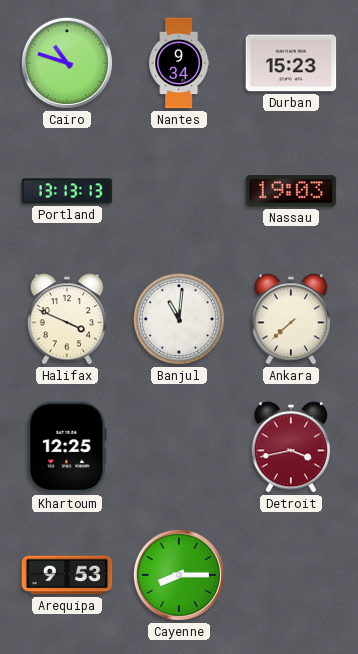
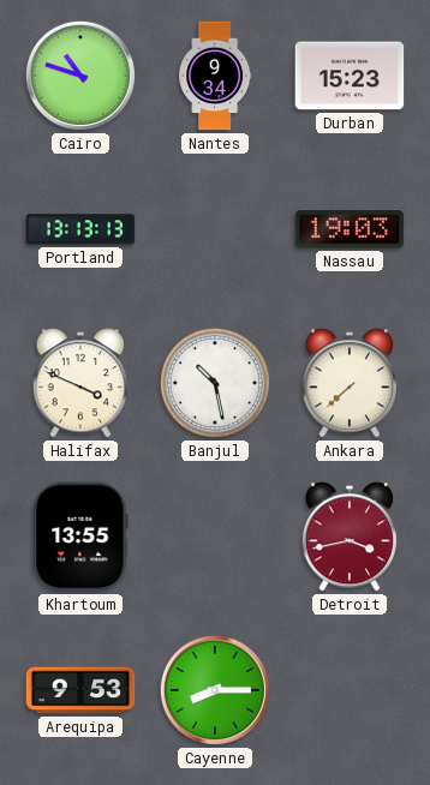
Banjul: 11:01 -> 10:28
Khartoum: 12:25 -> 13:55
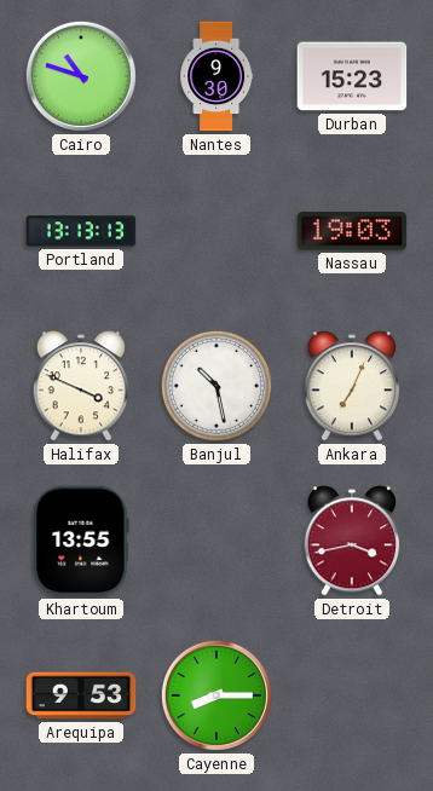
Nantes: 9:34 -> 9:30
Ankara: 7:38 -> 7:04
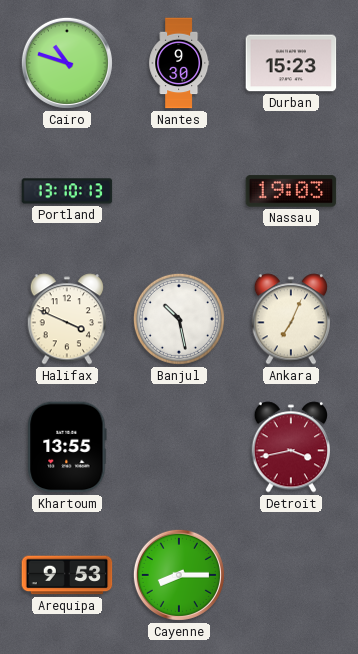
Portland: 13:13 -> 13:10
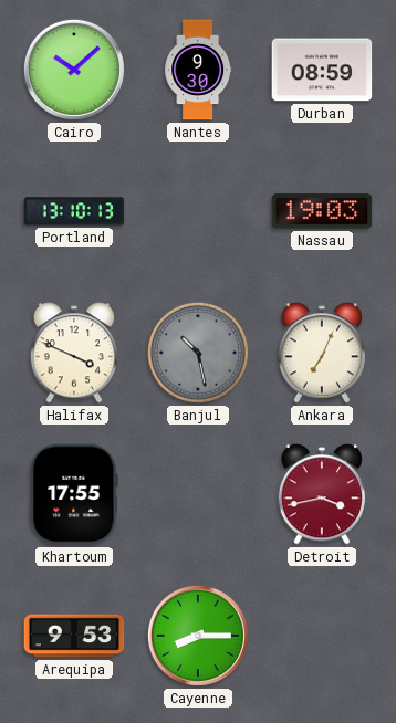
Cairo: 10:48 -> 10:08
Durban: 15:23 -> 08:59
Banjul dial: white -> grey
Khartoum: 13:55 -> 17:55
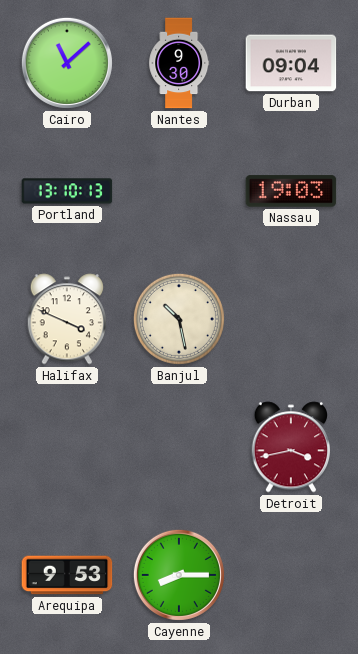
Cairo: 10:08 -> 11:08
Durban: 08:59 -> 09:04
Banjul dial: grey -> cream
Ankara: 7:04 -> none
Khartoum: 17:55 -> none
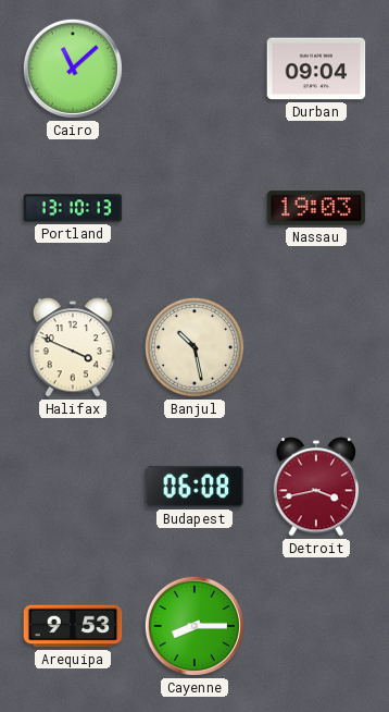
Nantes: 9:30 -> none
Budapest: none -> 06:08
